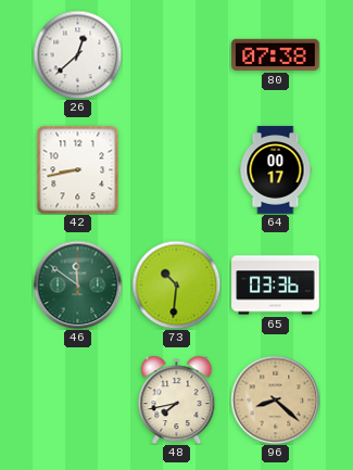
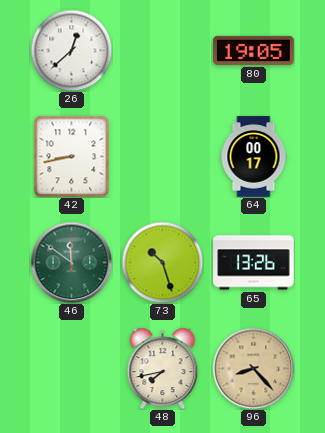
80: 07:38 -> 19:05
73: 10:31 -> 10:27
65: 03:36 -> 13:26
96: 8:22 -> 8:23
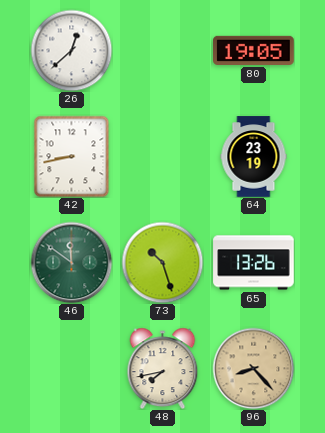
64: 00:17 -> 23:19
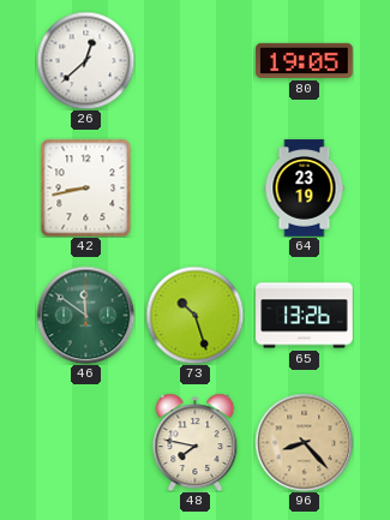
48: 7:43 -> 7:47
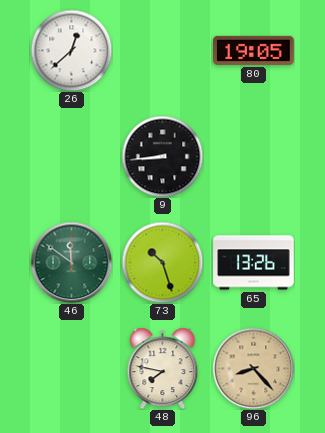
42: 8:43 -> none
9: none -> 8:44
64: 23:19 -> none
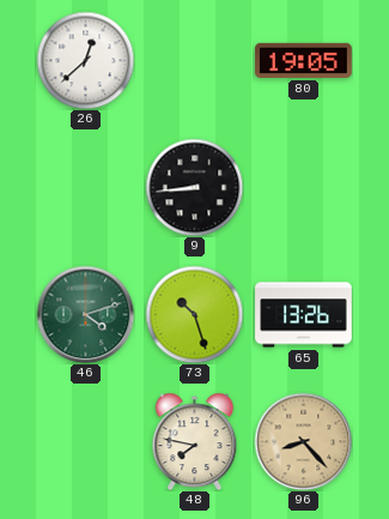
46: 11:51 -> 4:12
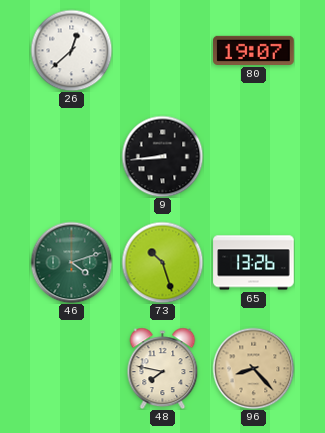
80: 19:05 -> 19:07
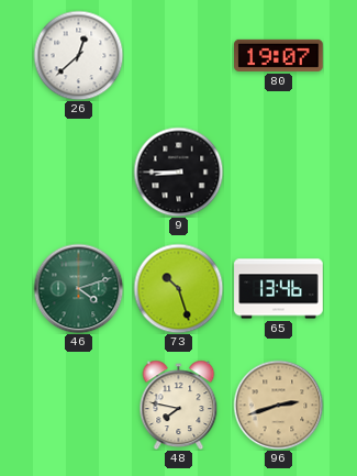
9: 8:44 -> 8:45
65: 13:26 -> 13:46
96: 8:23 -> 2:42
